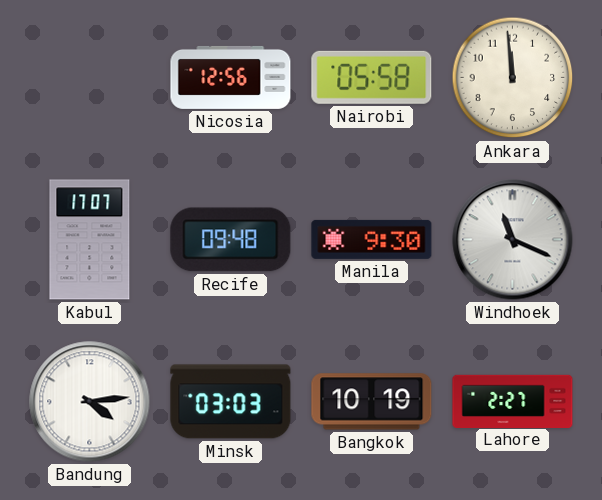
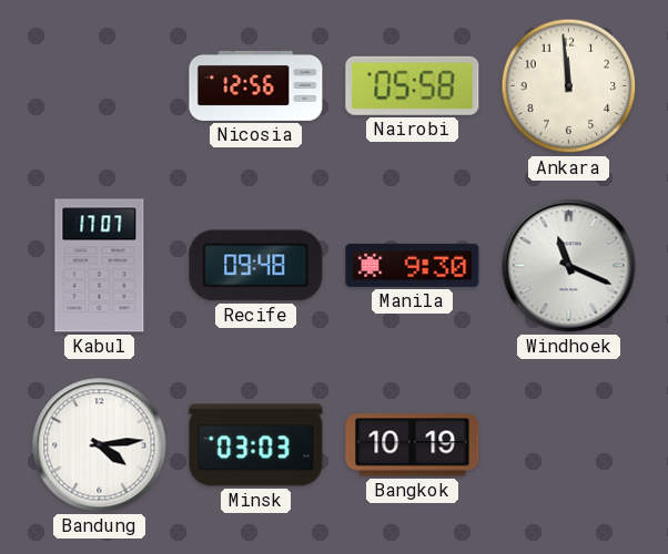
Lahore: 2:27 -> none
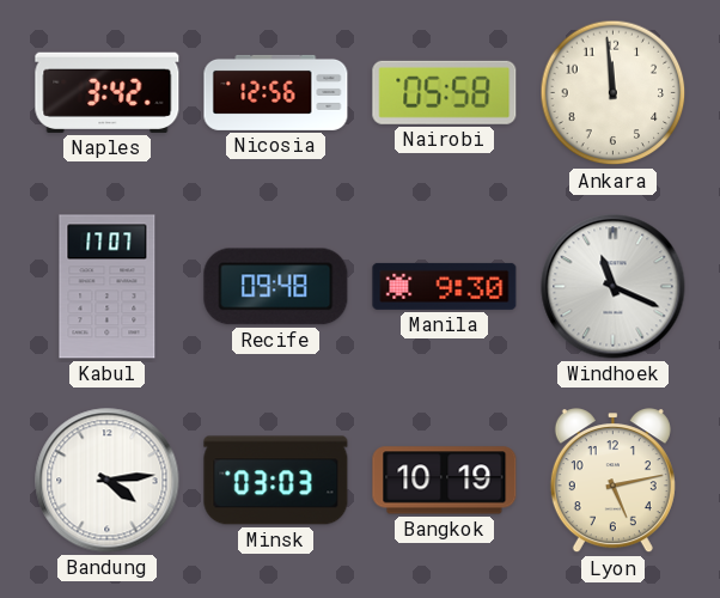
Naples: none -> 3:42
Lyon: none -> 5:13
